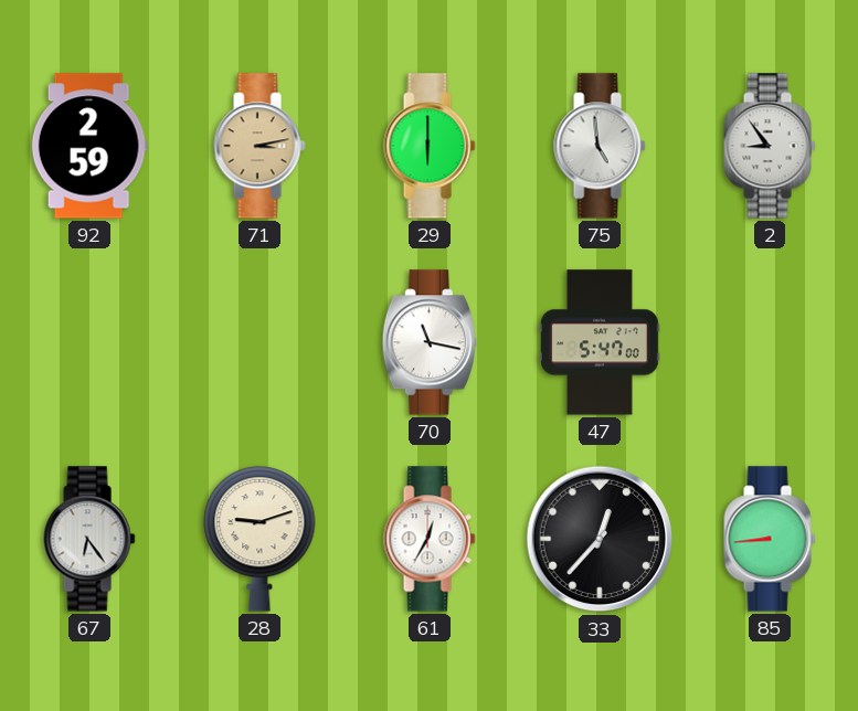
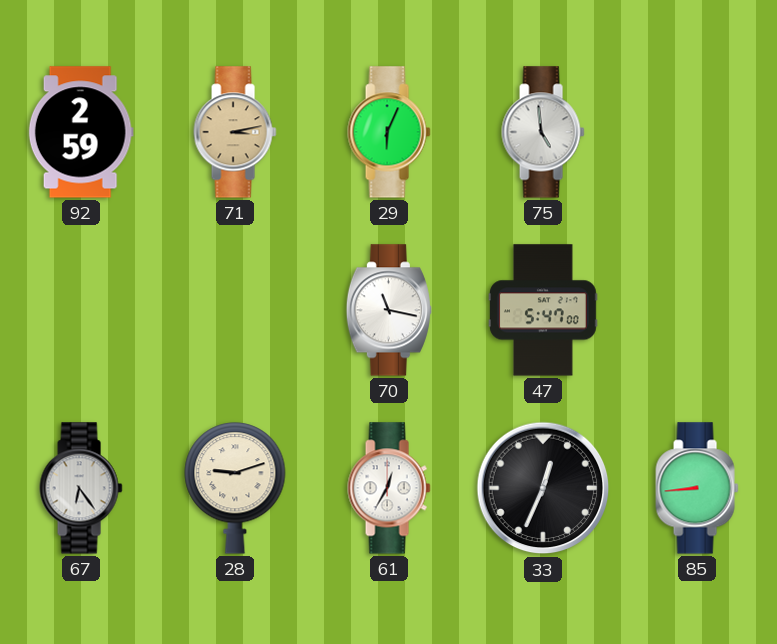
29: 6:00 -> 6:04
2: 8:54 -> none
33: 12:37 -> 12:34
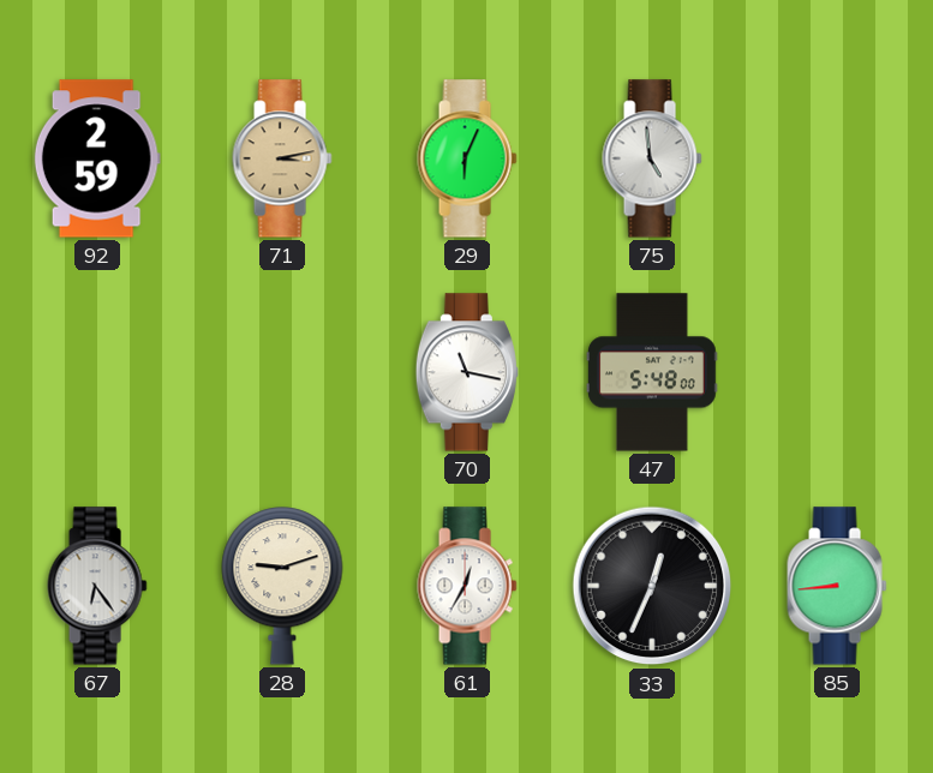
47: 5:47 -> 5:48
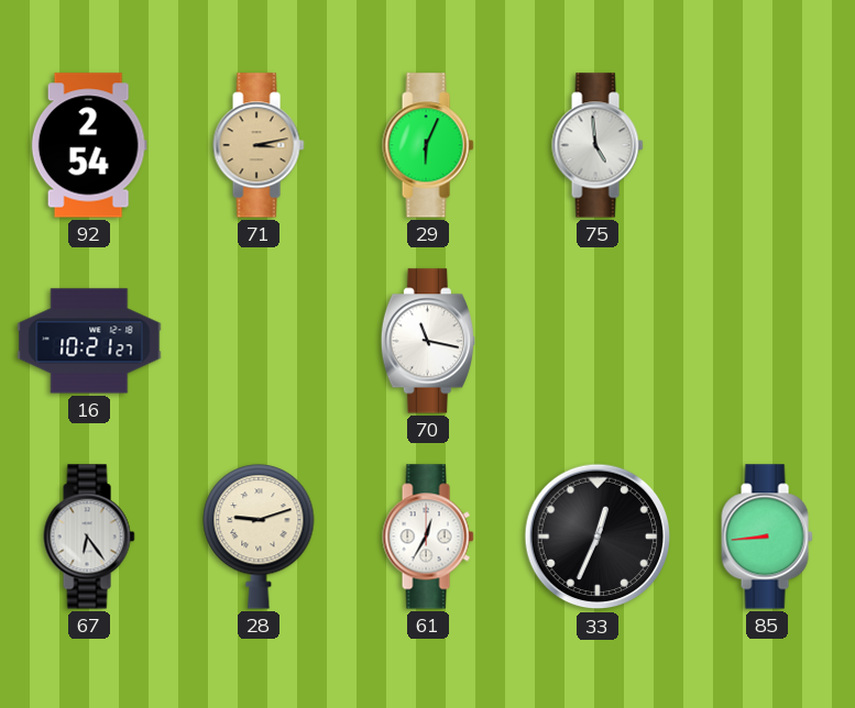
92: 2:59 -> 2:54
16: none -> 10:21
47: 5:48 -> none
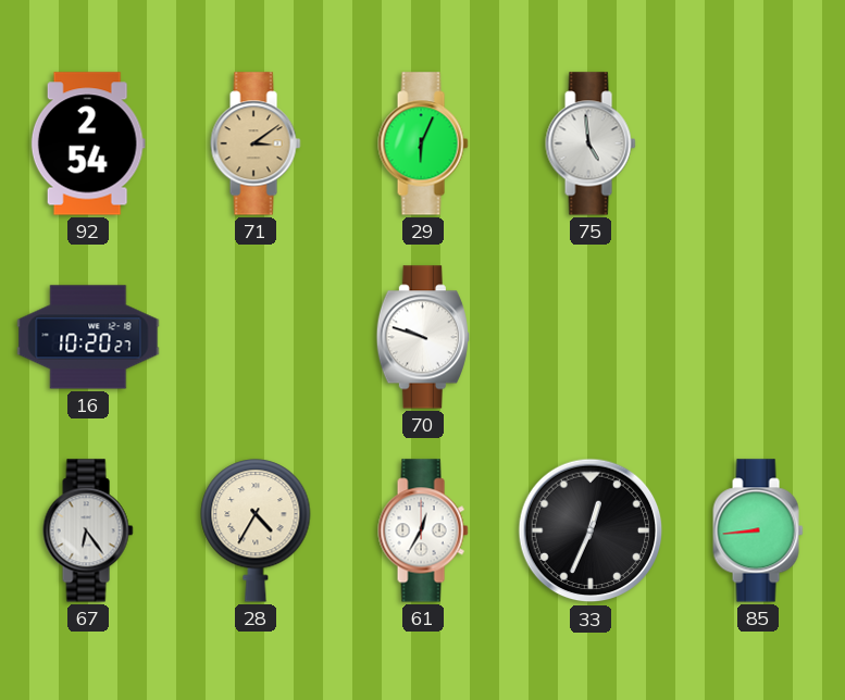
71: 3:13 -> 3:09
16: 10:21 -> 10:20
70: 11:17 -> 9:48
28: 9:12 -> 4:35
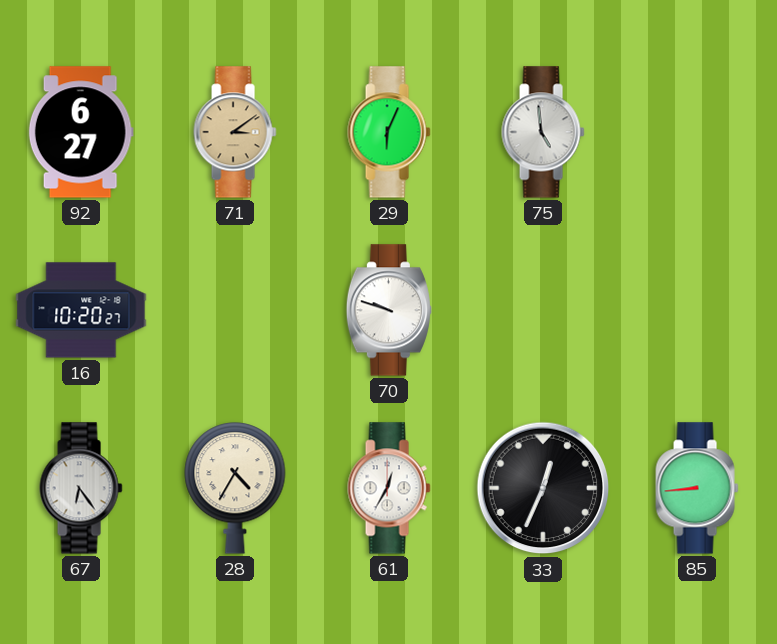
92: 2:54 -> 6:27
